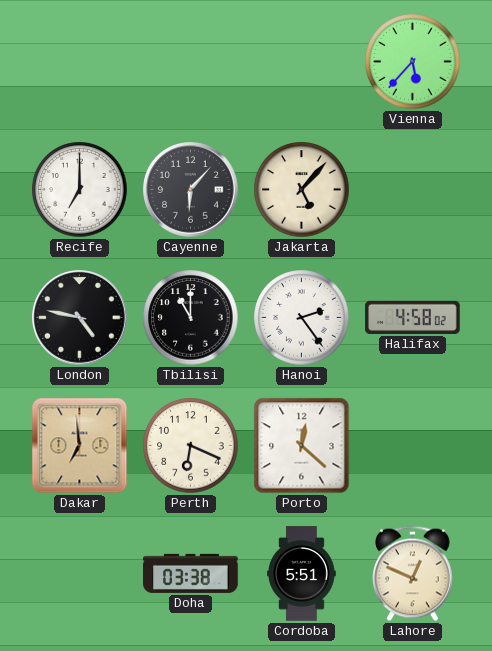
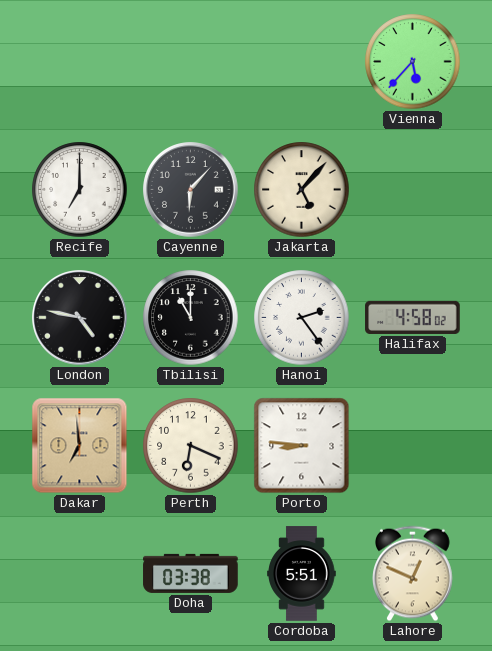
Porto: 12:22 -> 8:46
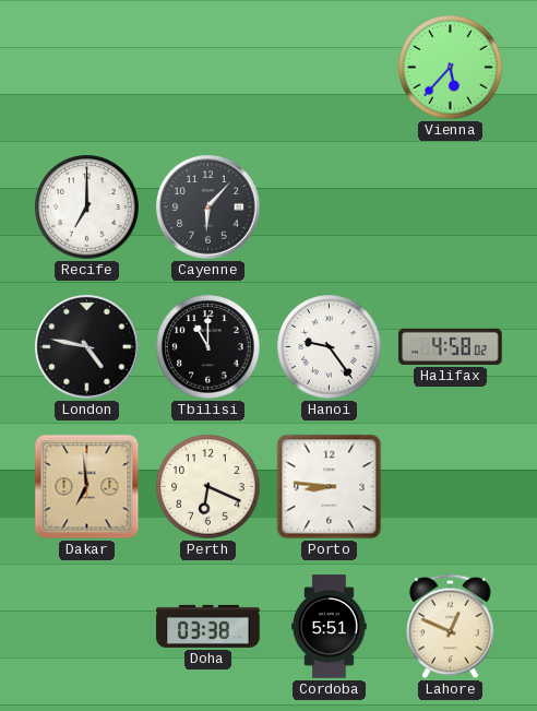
Jakarta: 5:07 -> none
Hanoi: 2:24 -> 9:24
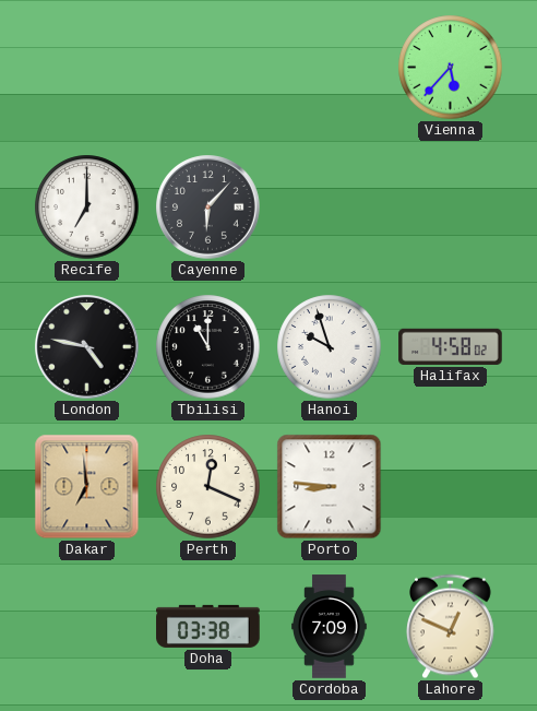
Hanoi: 9:24 -> 9:57
Perth: 6:19 -> 12:19
Cordoba: 5:51 -> 7:09
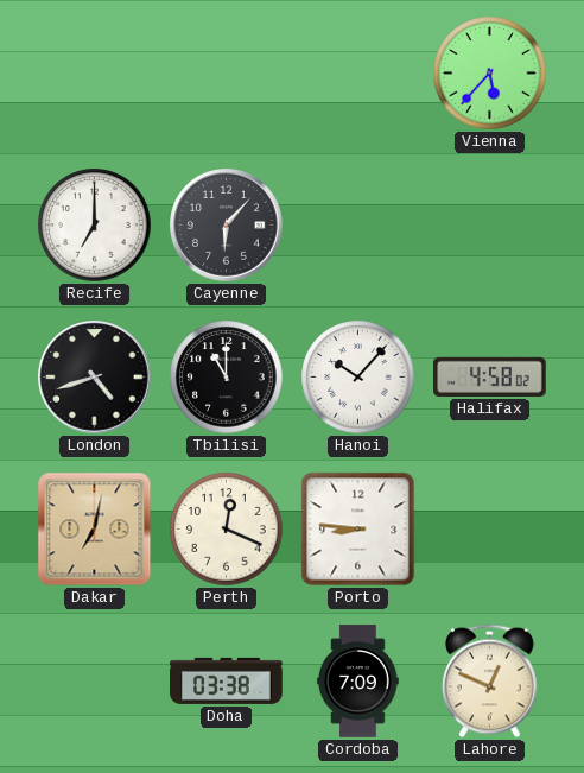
London: 4:47 -> 4:42
Hanoi: 9:57 -> 10:07
Dakar: 6:59 -> 7:02
